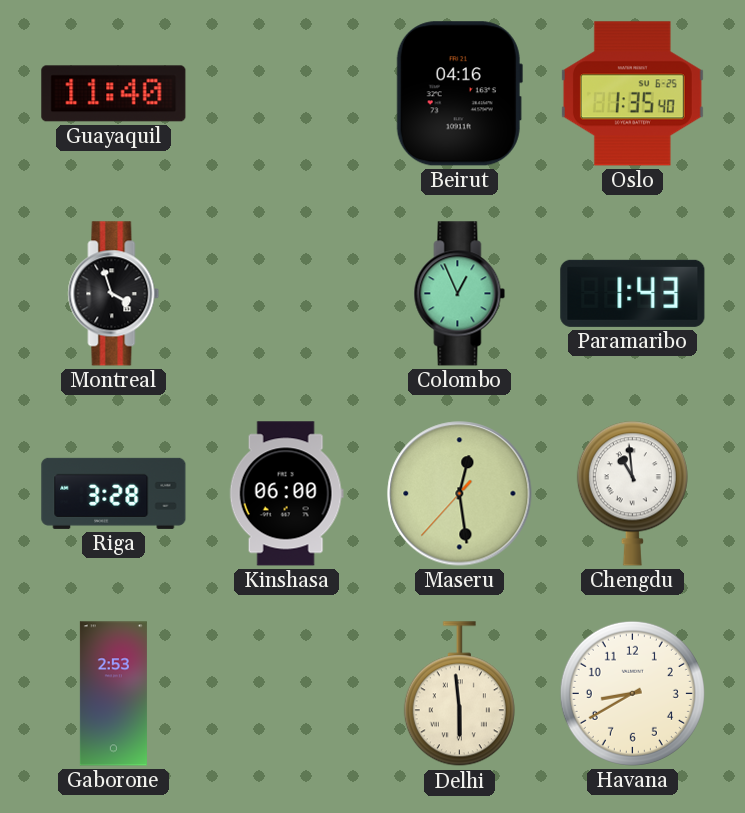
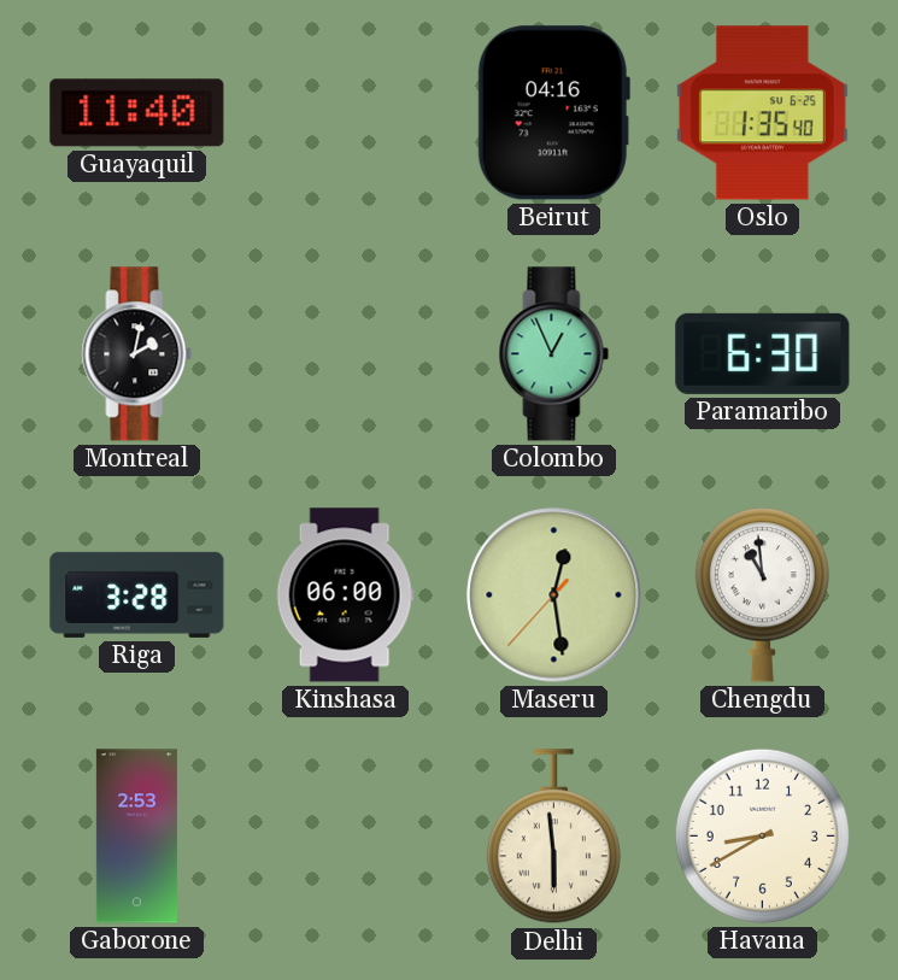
Montreal: 3:57 -> 2:02
Paramaribo: 1:43 -> 6:30
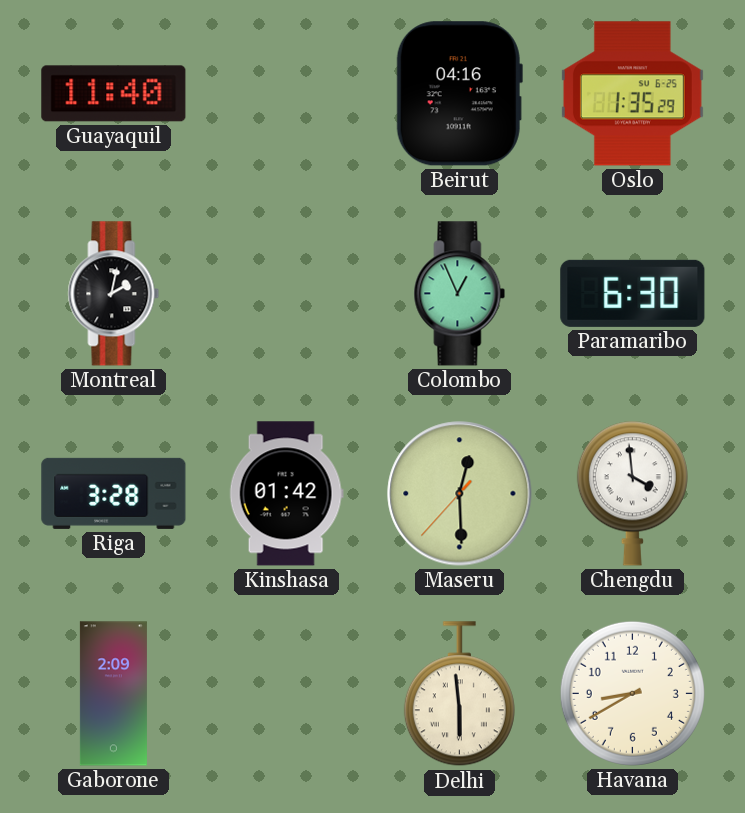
Oslo: 1:35:40 -> 1:35:29
Kinshasa: 06:00 -> 01:42
Maseru: 12:28 -> 12:29
Chengdu: 10:59 -> 3:59
Gaborone: 2:53 -> 2:09
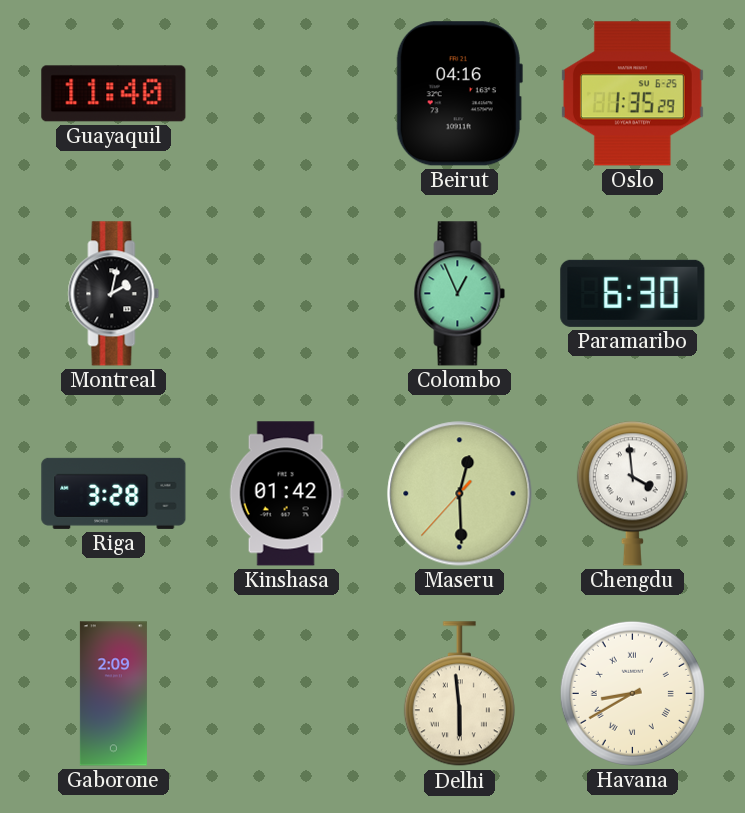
Havana numerals: Arabic -> Roman
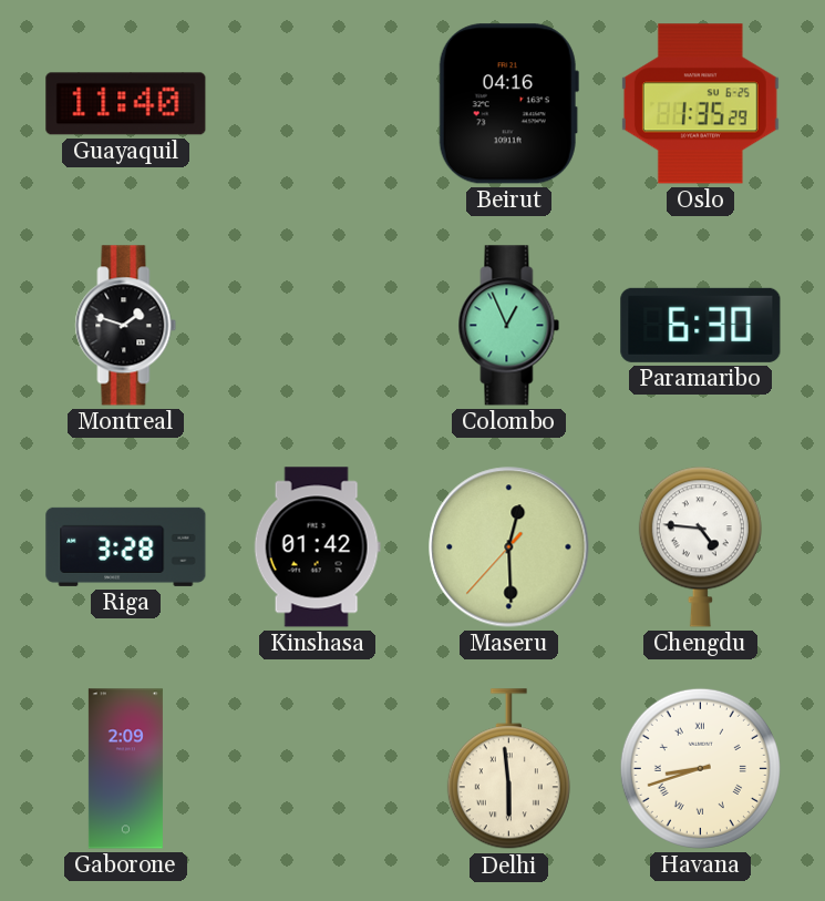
Montreal: 2:02 -> 1:48
Chengdu: 3:59 -> 4:46
Havana: 8:40 -> 8:42
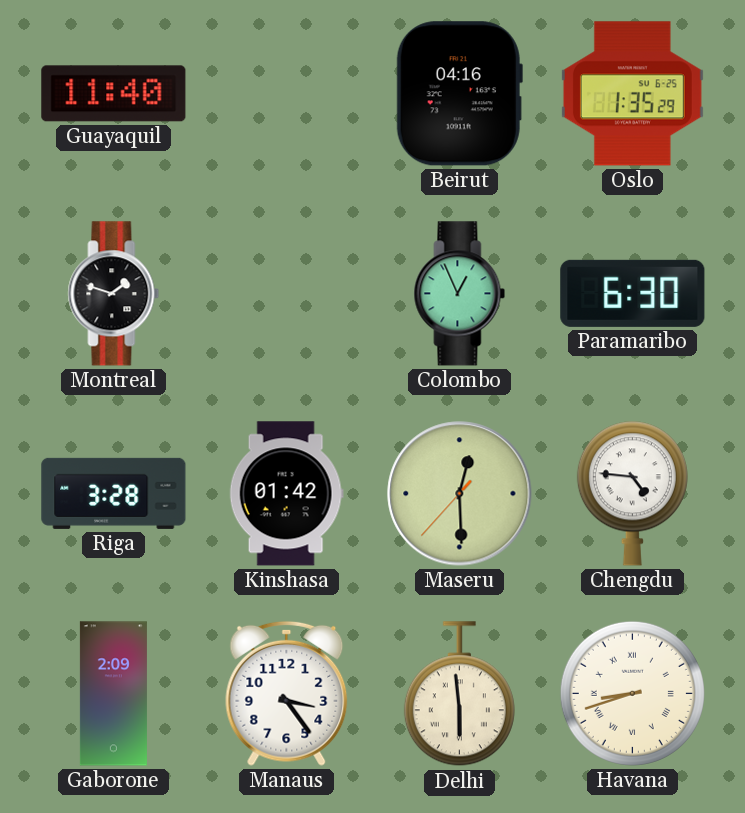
Manaus: none -> 3:24
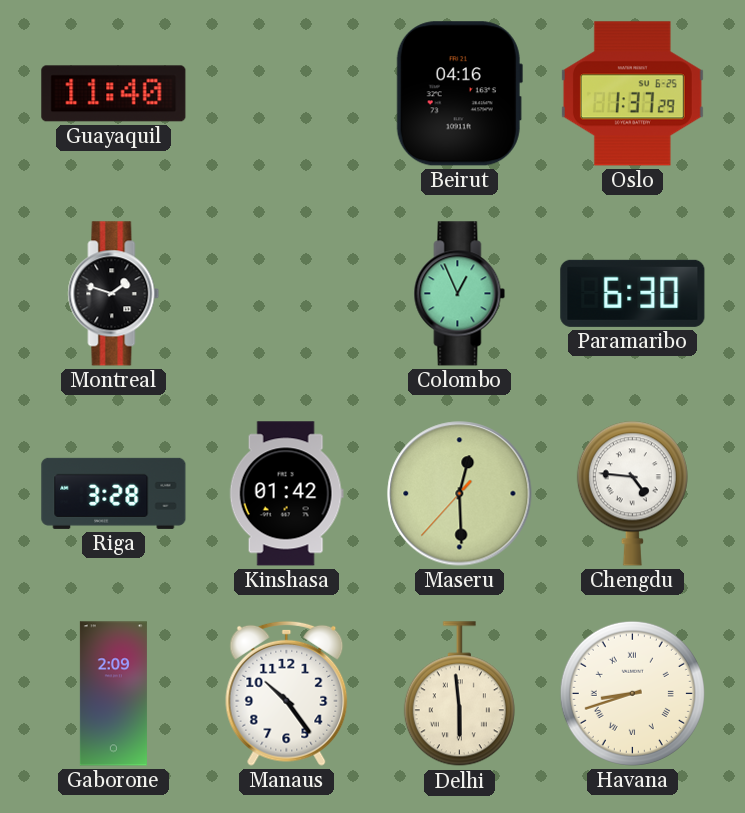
Oslo: 1:35 -> 1:37
Manaus: 3:24 -> 10:24
